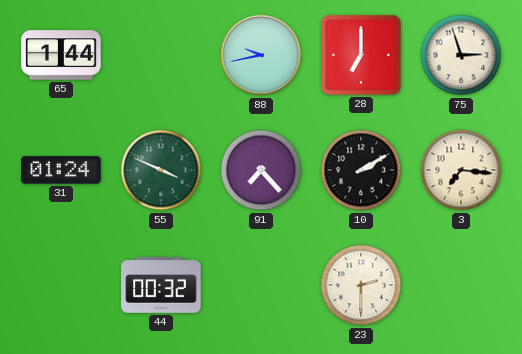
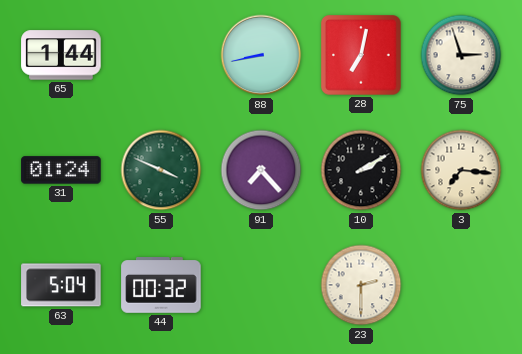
88: 9:43 -> 8:43
28: 7:00 -> 7:02
63: none -> 5:04
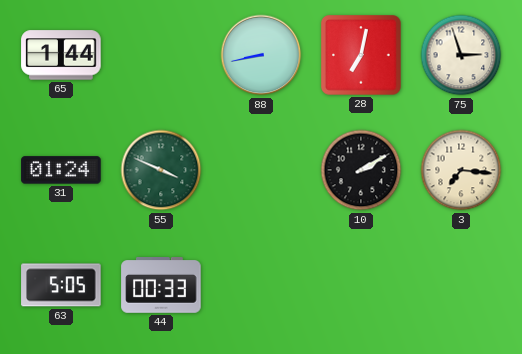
91: 7:23 -> none
63: 5:04 -> 5:05
44: 00:32 -> 00:33
23: 2:30 -> none
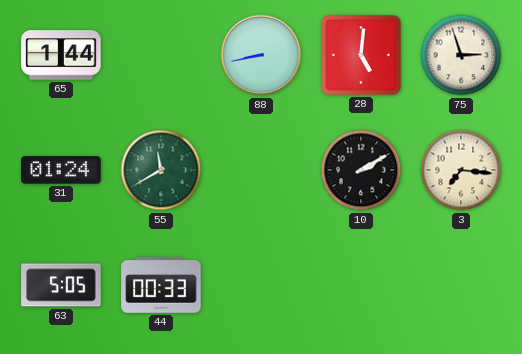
28: 7:02 -> 5:01
55: 3:49 -> 11:40
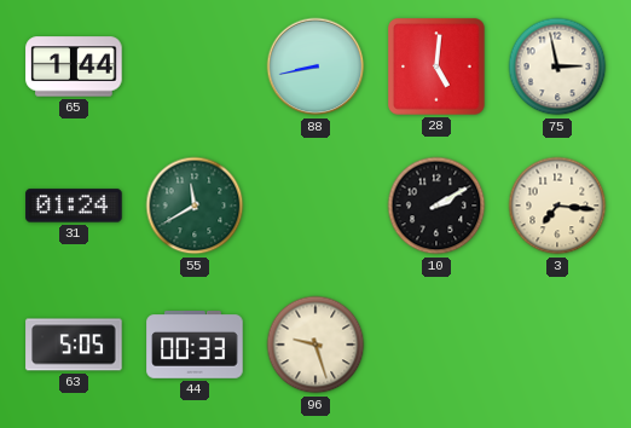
75: 2:57 -> 2:58
96: none -> 9:27
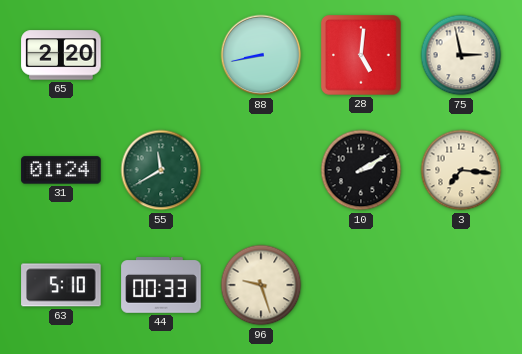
65: 1:44 -> 2:20
63: 5:05 -> 5:10
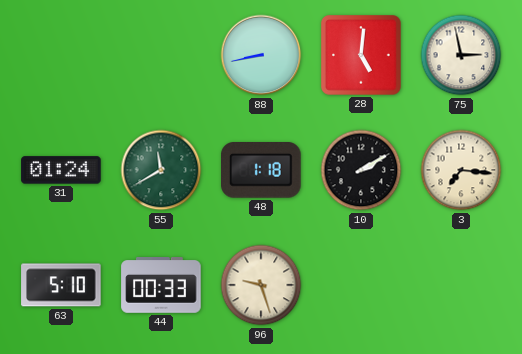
65: 2:20 -> none
48: none -> 1:18
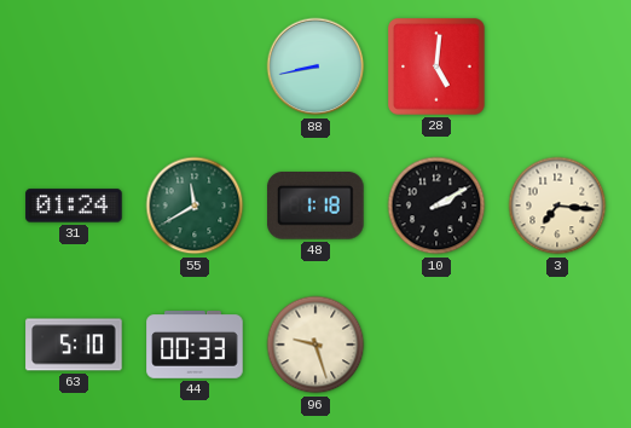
75: 2:58 -> none
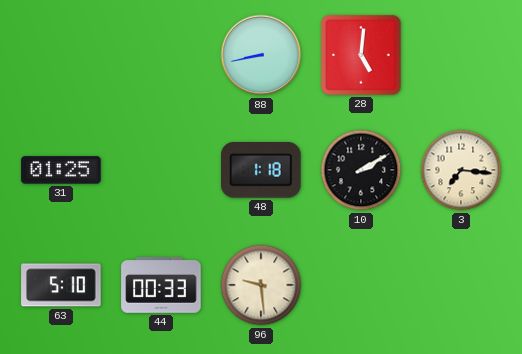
31: 01:24 -> 01:25
55: 11:40 -> none
96: 9:27 -> 9:29
